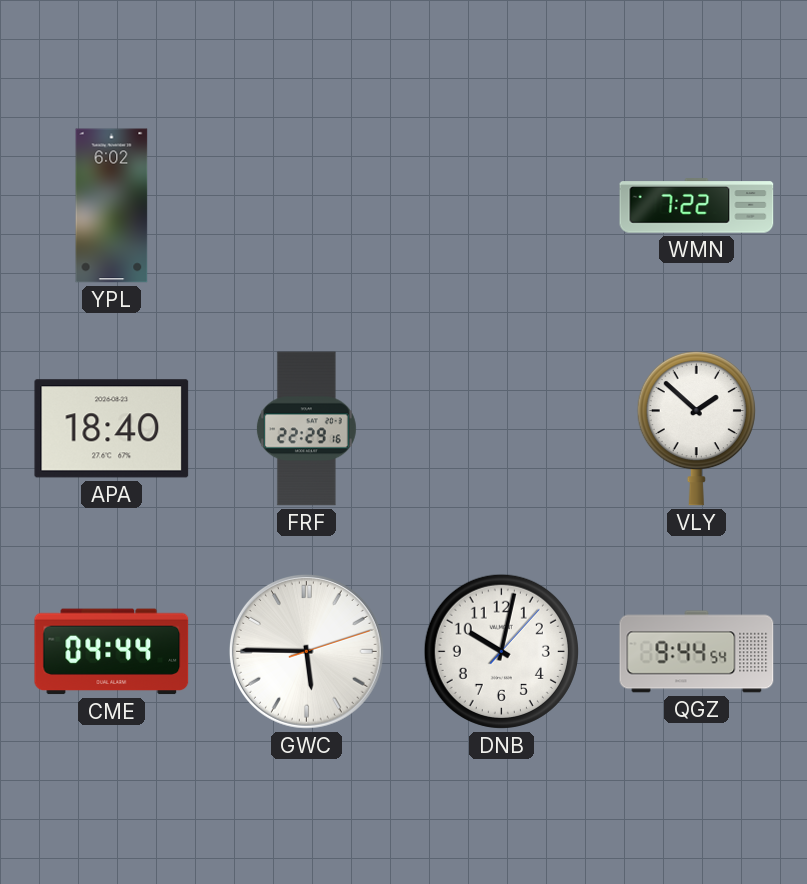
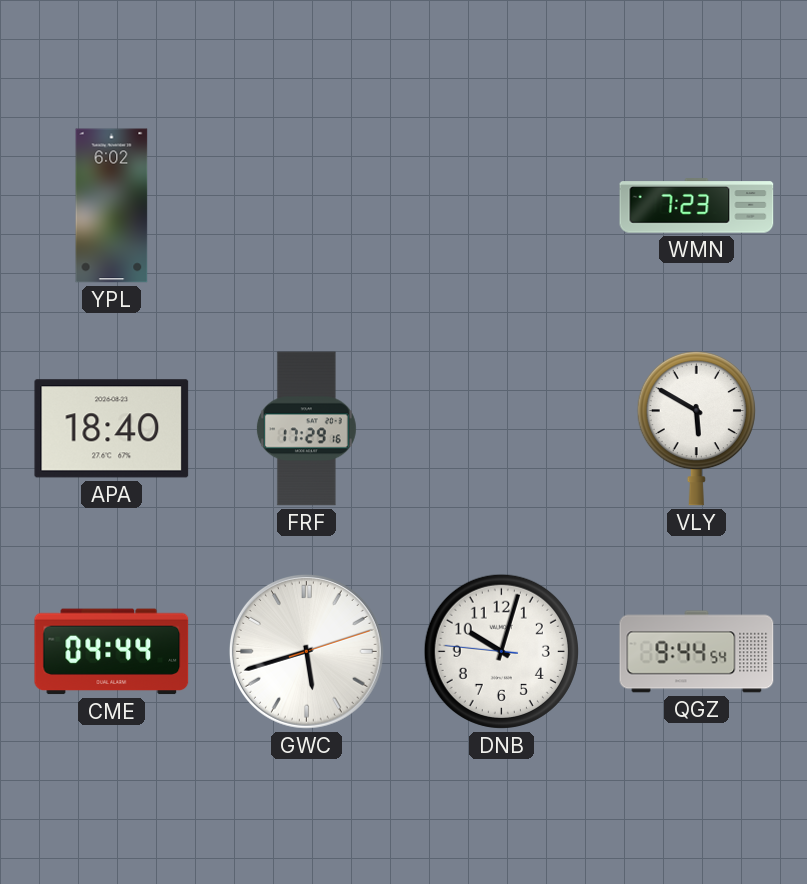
WMN: 7:22 -> 7:23
FRF: 22:29 -> 17:29
VLY: 1:52 -> 5:50
GWC: 5:45 -> 5:42
DNB: 10:02:07 -> 10:02:46
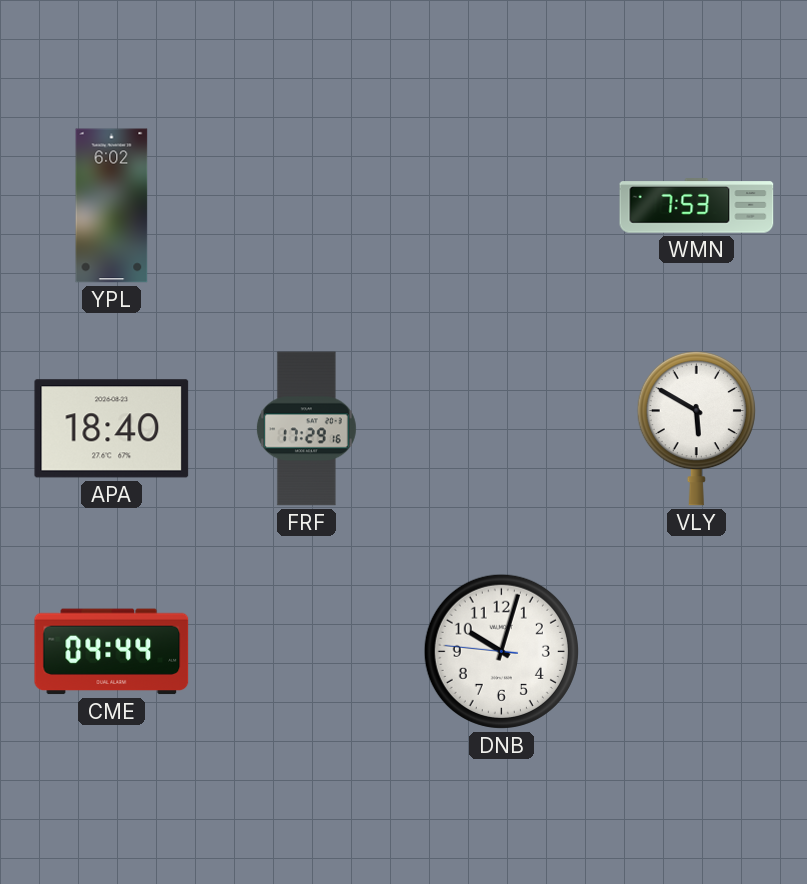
WMN: 7:23 -> 7:53
GWC: 5:42 -> none
QGZ: 9:44 -> none
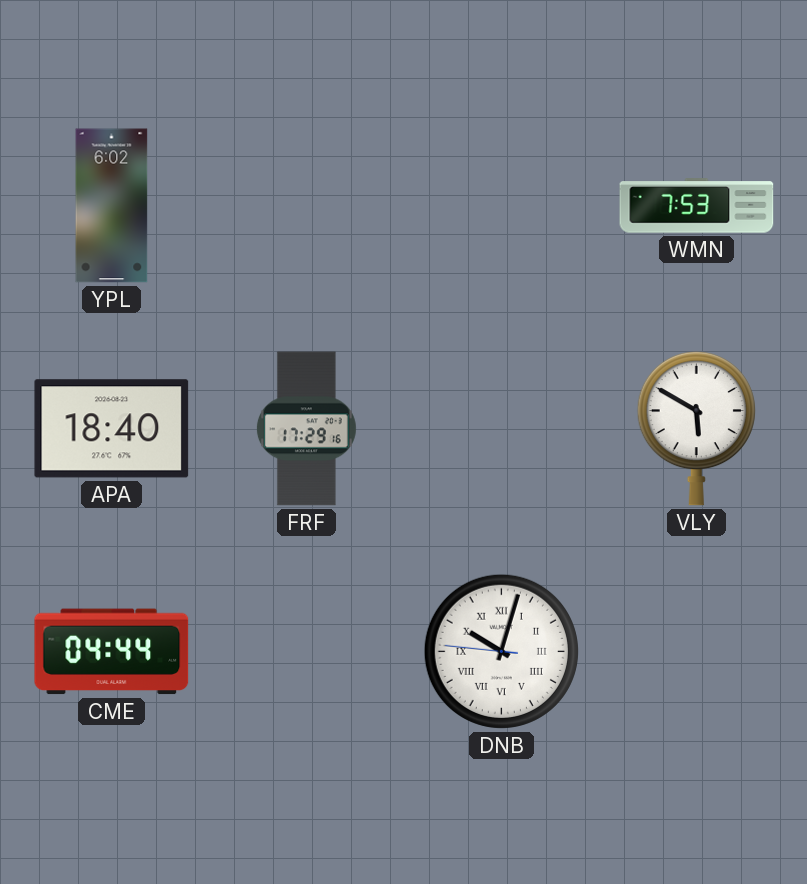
DNB numerals: Arabic -> Roman
